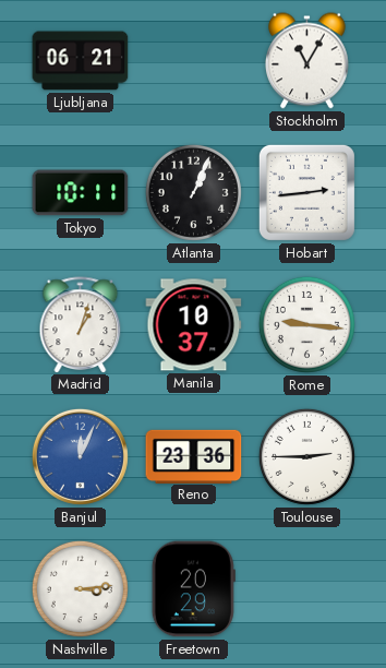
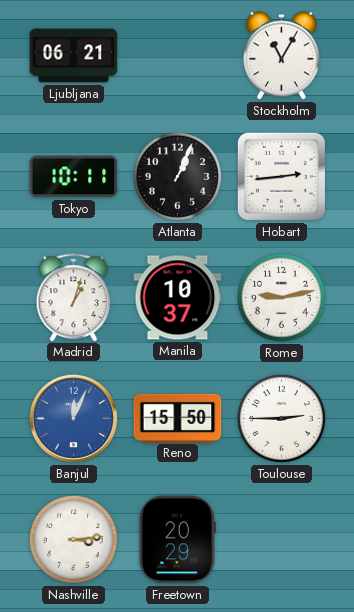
Rome: 9:16 -> 9:13
Reno: 23:36 -> 15:50
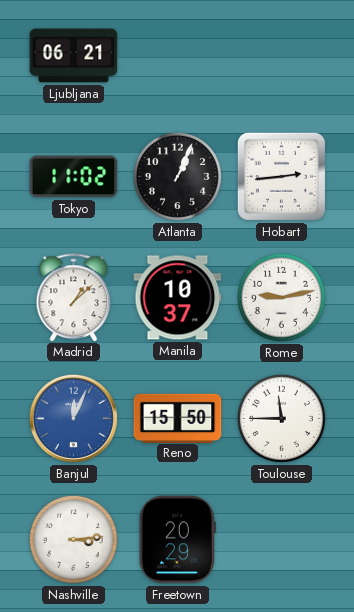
Stockholm: 11:05 -> none
Tokyo: 10:11 -> 11:02
Madrid: 1:03 -> 1:08
Toulouse: 2:45 -> 11:45
